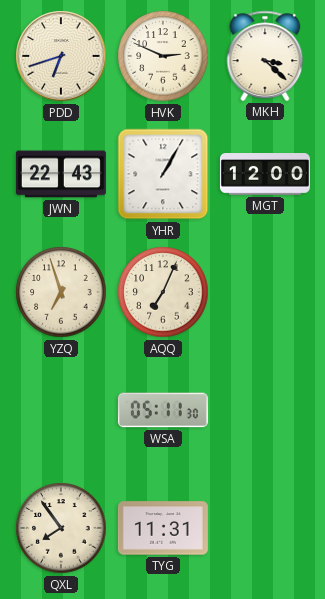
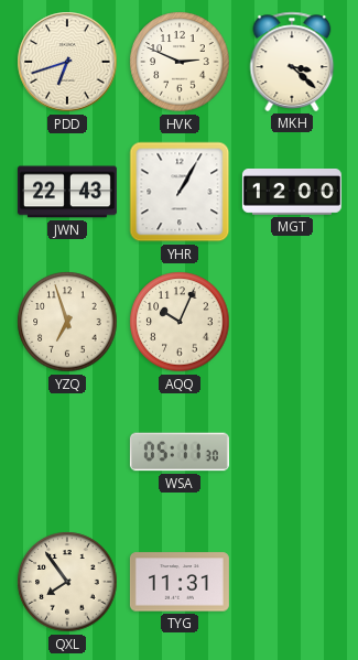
AQQ: 7:04 -> 10:04
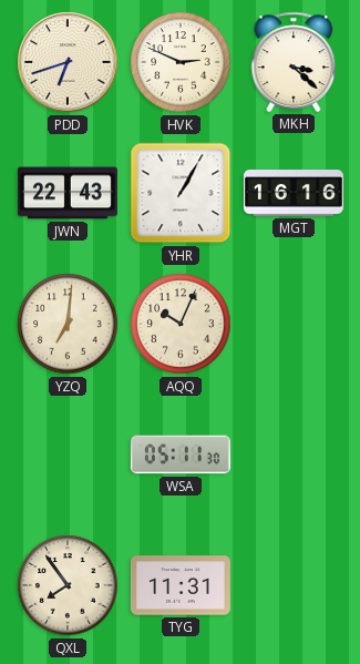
MGT: 12:00 -> 16:16
YZQ: 6:57 -> 7:01
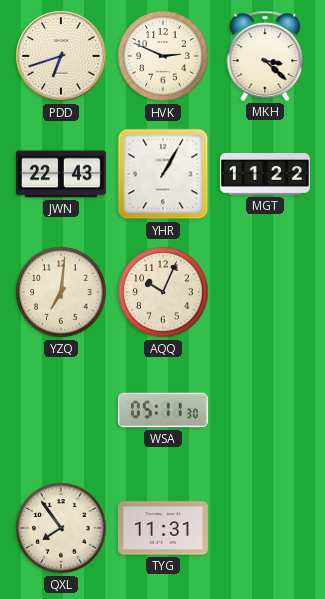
MGT: 16:16 -> 11:22
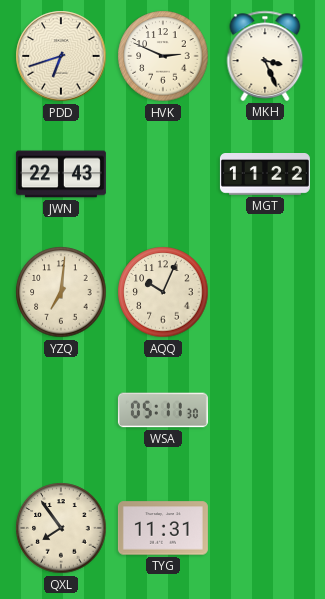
MKH: 3:22 -> 3:26
YHR: 1:05 -> none
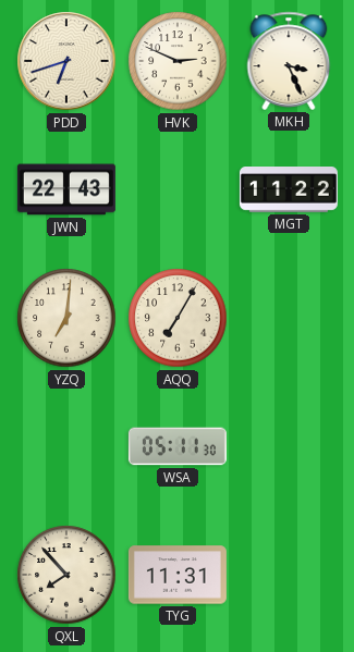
AQQ: 10:04 -> 7:05
QXL: 7:54 -> 7:53
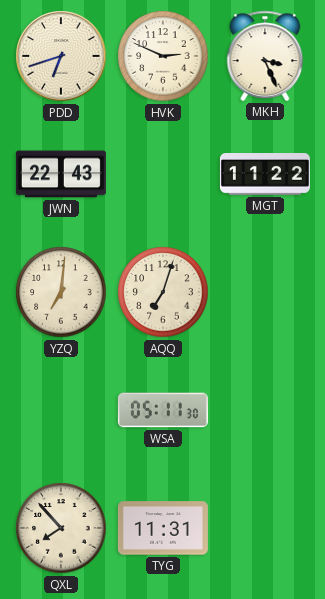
AQQ: 7:05 -> 7:03
